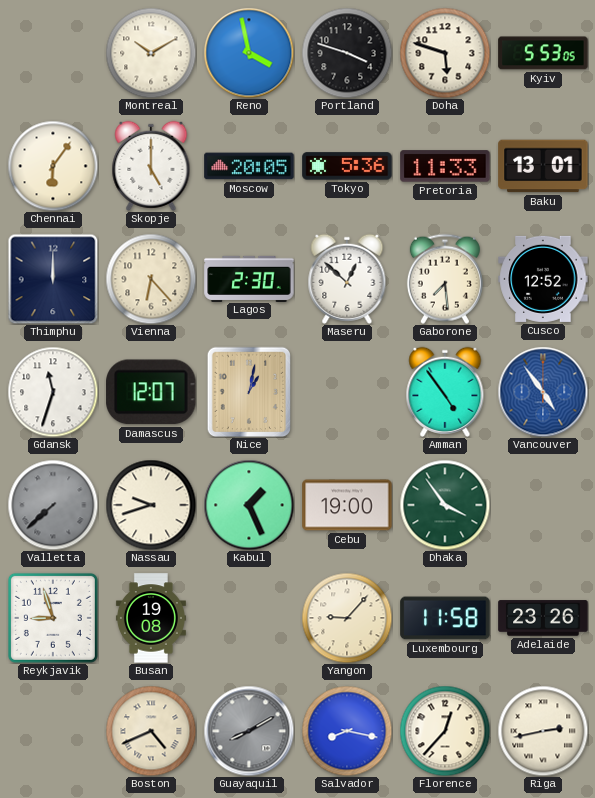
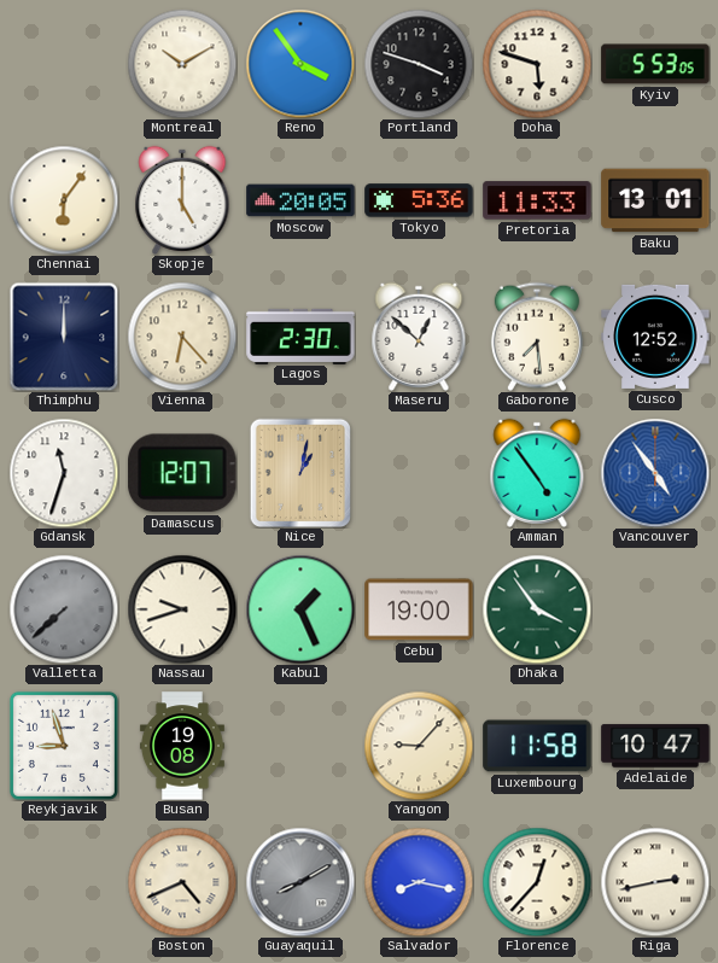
Reno: 3:58 -> 3:54
Adelaide: 23:26 -> 10:47
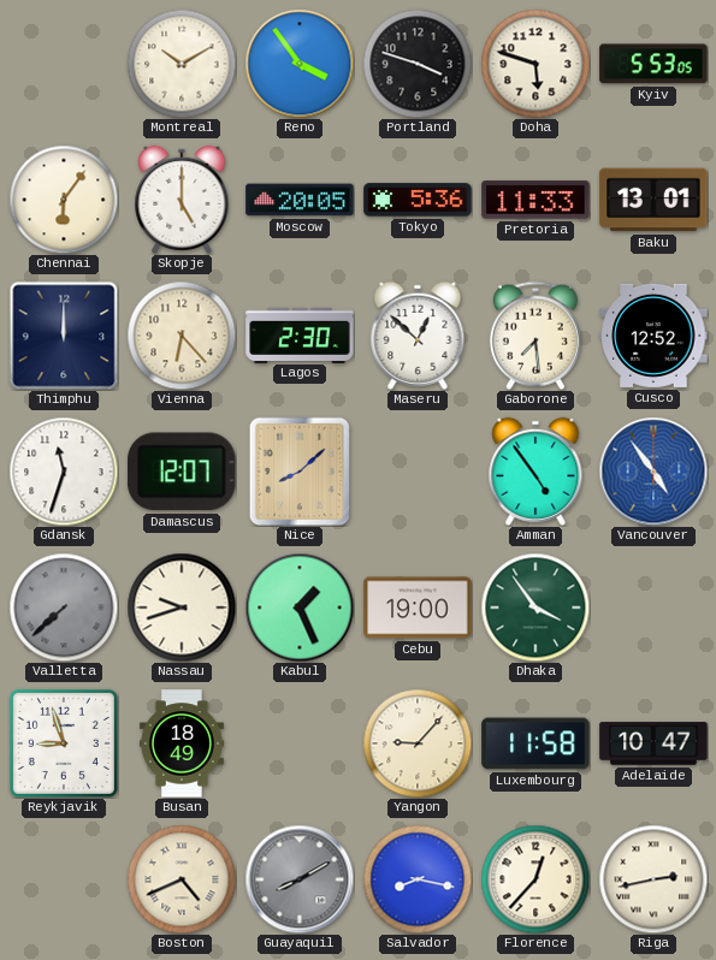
Nice: 1:02 -> 8:08
Busan: 19:08 -> 18:49
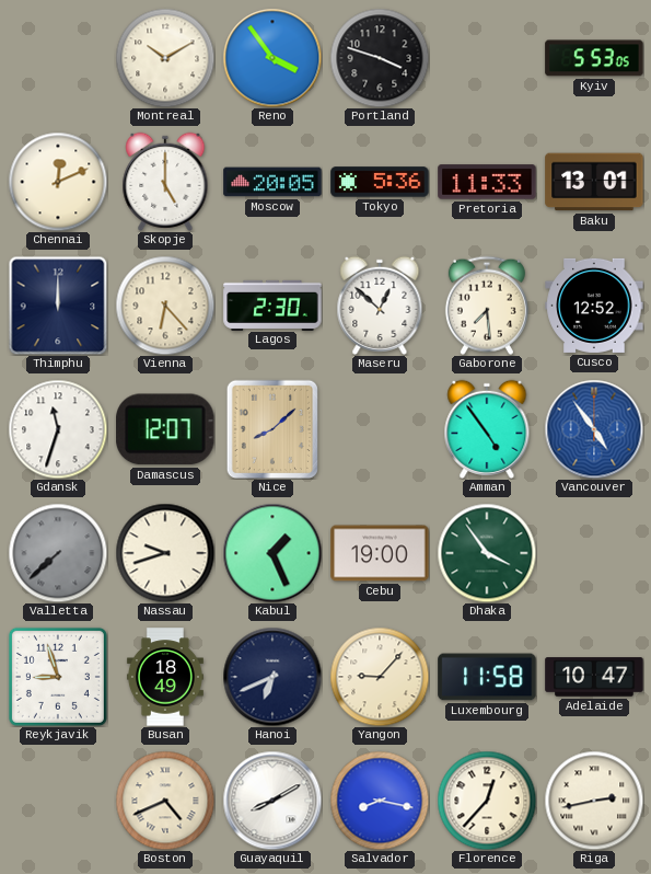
Doha: 5:48 -> none
Chennai: 6:06 -> 12:11
Hanoi: none -> 6:41
Guayaquil dial: grey -> white
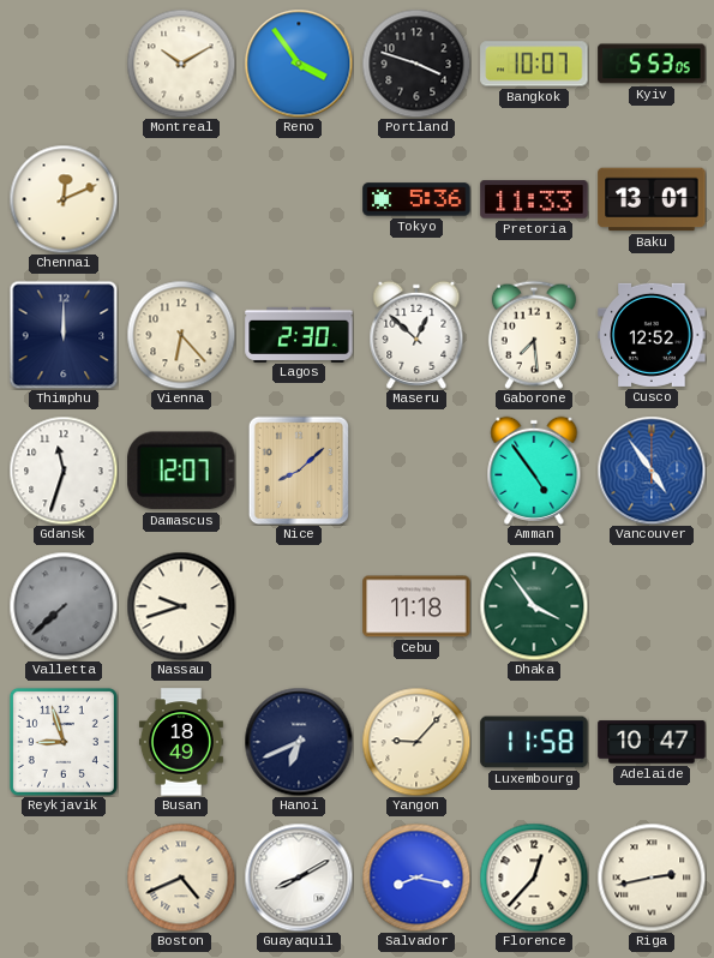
Bangkok: none -> 10:07
Skopje: 5:00 -> none
Moscow: 20:05 -> none
Kabul: 1:26 -> none
Cebu: 19:00 -> 11:18
